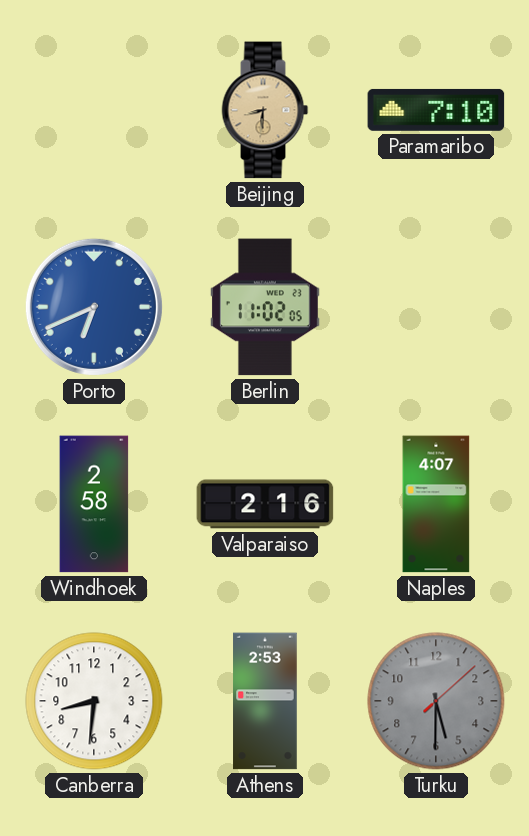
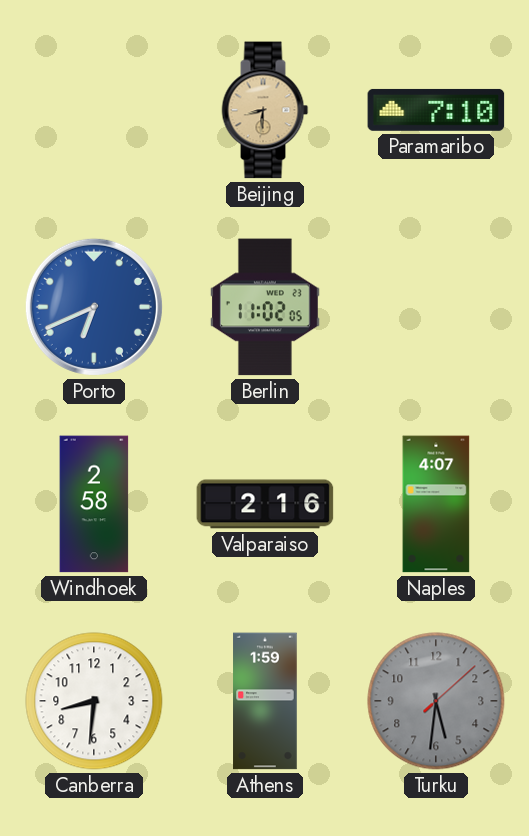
Athens: 2:53 -> 1:59
Turku: 5:30 -> 5:31
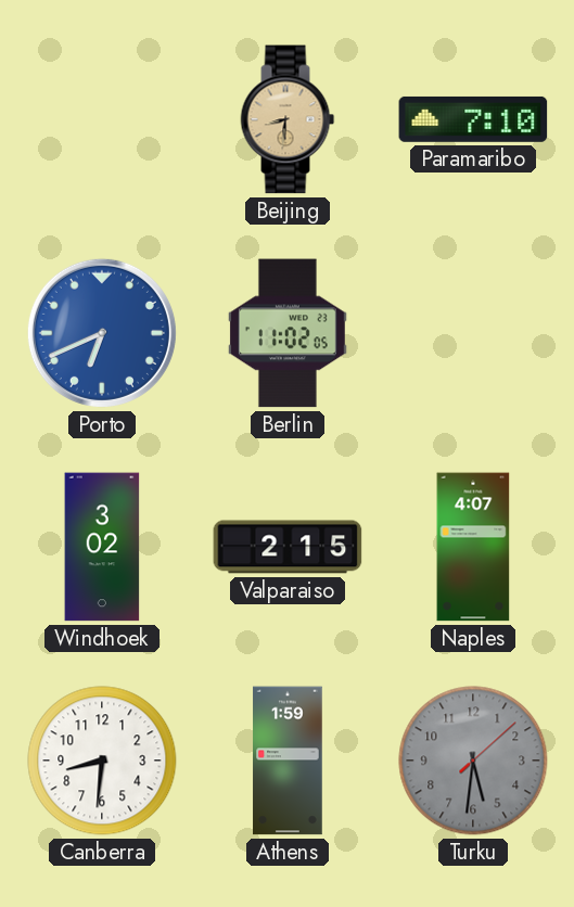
Windhoek: 2:58 -> 3:02
Valparaiso: 2:16 -> 2:15
